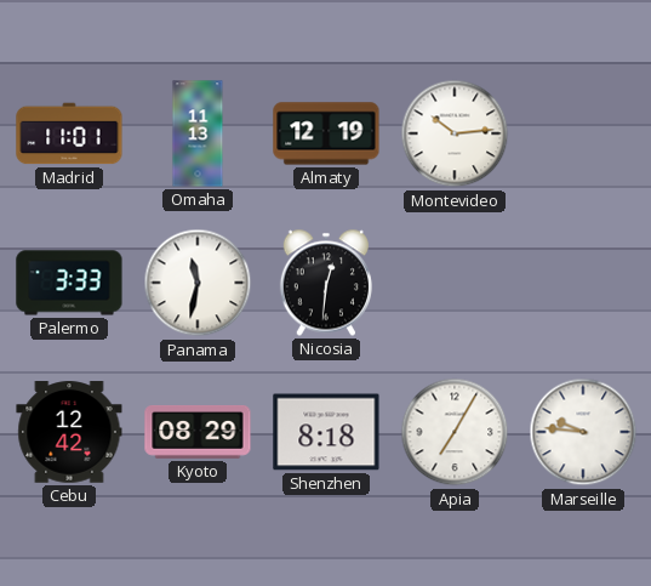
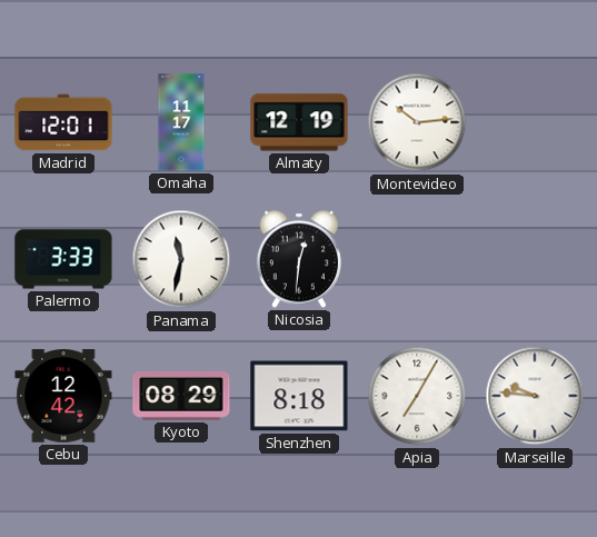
Madrid: 11:01 -> 12:01
Omaha: 11:13 -> 11:17
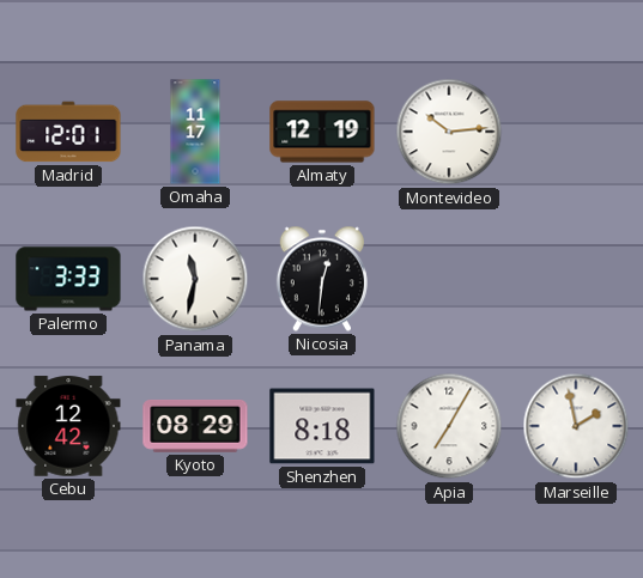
Marseille: 9:46 -> 1:58
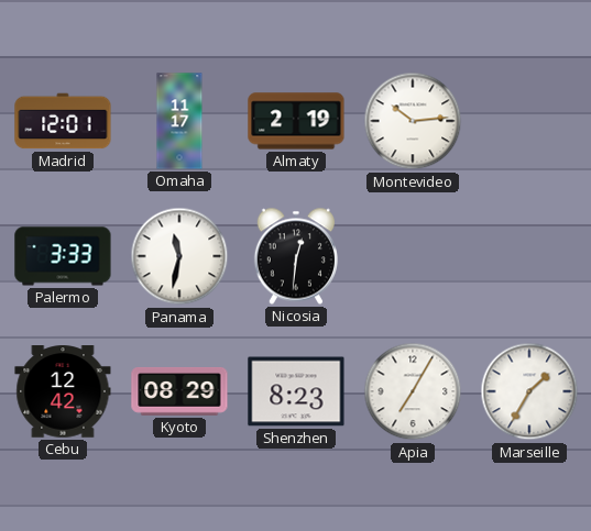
Almaty: 12:19 -> 2:19
Shenzhen: 8:18 -> 8:23
Marseille: 1:58 -> 1:35
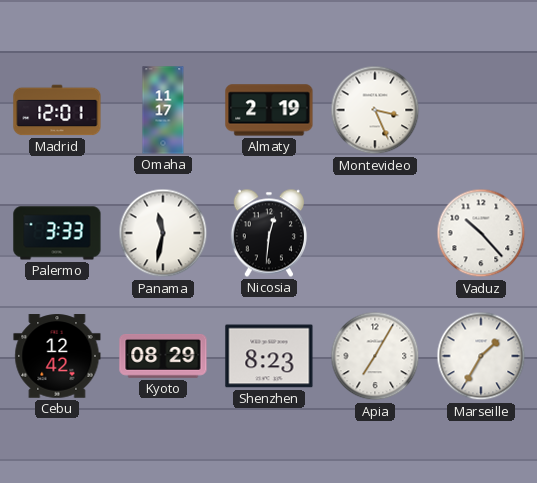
Montevideo: 10:14 -> 3:26
Vaduz: none -> 10:23
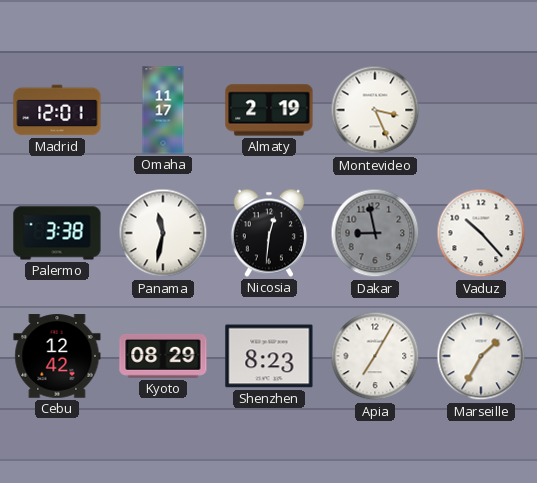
Palermo: 3:33 -> 3:38
Dakar: none -> 8:58
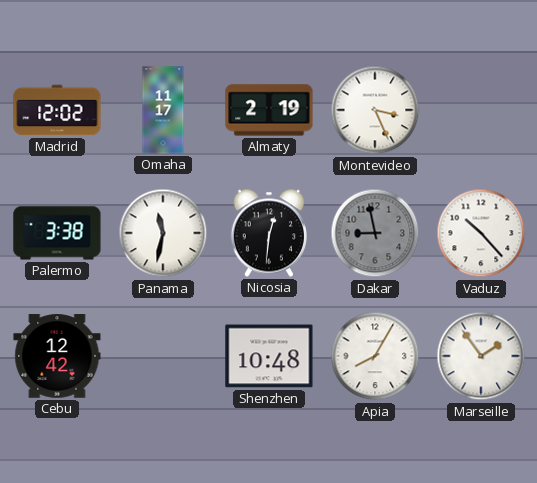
Madrid: 12:01 -> 12:02
Kyoto: 08:29 -> none
Shenzhen: 8:23 -> 10:48
Apia: 7:05 -> 8:05
Marseille: 1:35 -> 1:54
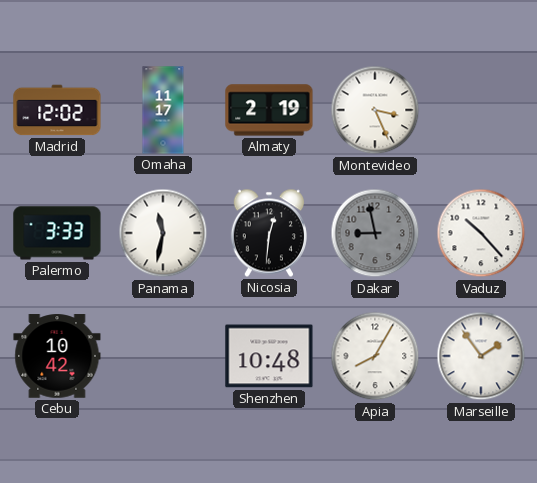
Palermo: 3:38 -> 3:33
Cebu: 12:42 -> 10:42
